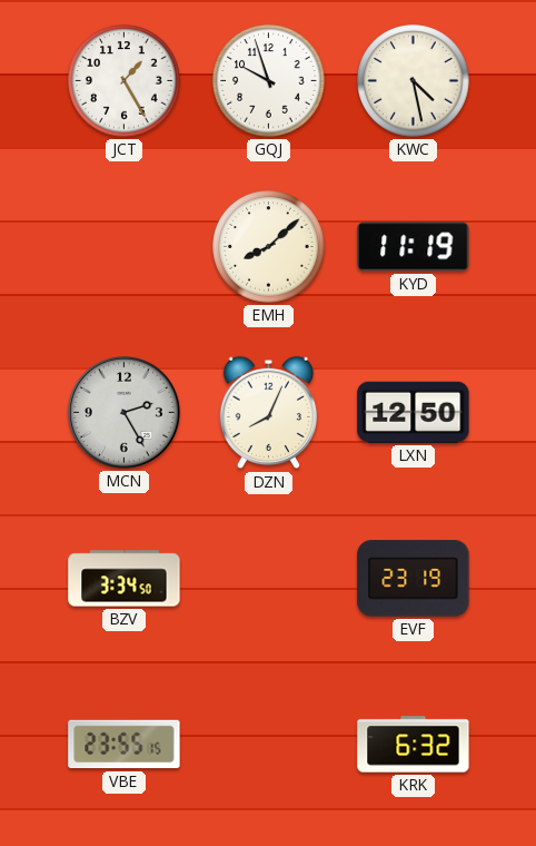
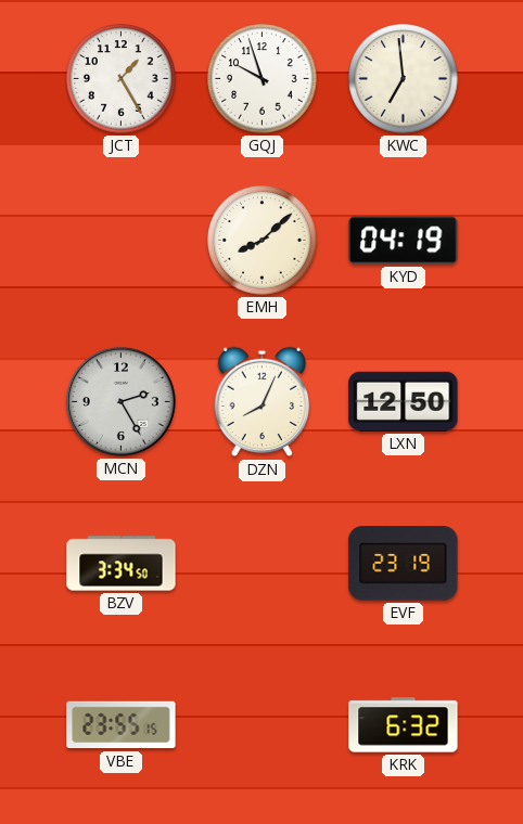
KWC: 4:28 -> 6:59
KYD: 11:19 -> 04:19
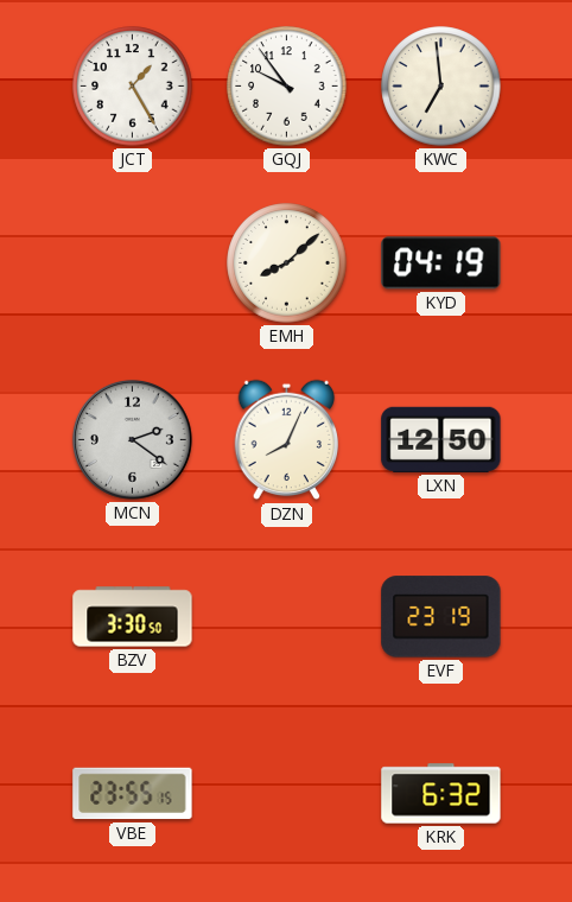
GQJ: 9:57 -> 9:54
MCN: 2:25 -> 2:21
BZV: 3:34 -> 3:30
